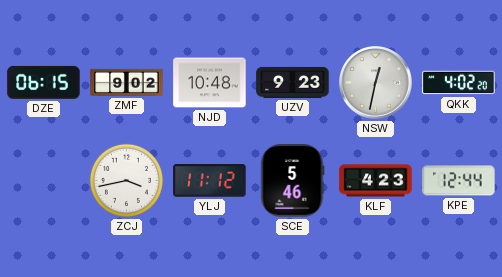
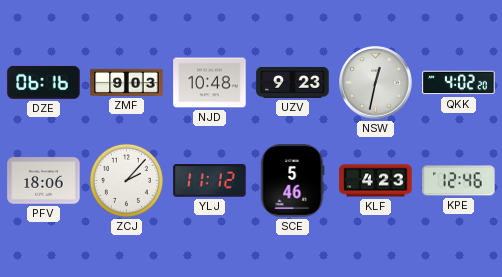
DZE: 06:15 -> 06:16
ZMF: 9:02 -> 9:03
PFV: none -> 18:06
ZCJ: 3:43 -> 2:07
KPE: 12:44 -> 12:46
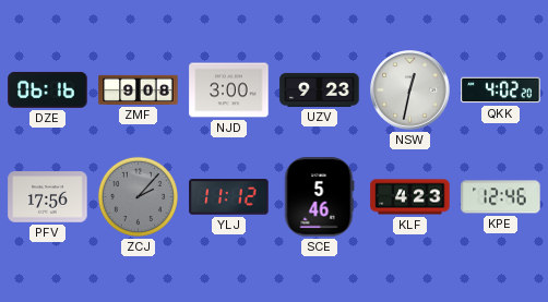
ZMF: 9:03 -> 9:08
NJD: 10:48 -> 3:00
PFV: 18:06 -> 17:56
ZCJ dial: white -> grey
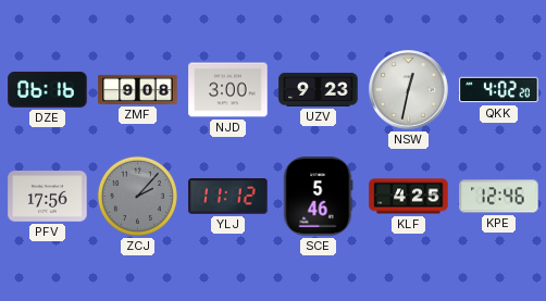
KLF: 4:23 -> 4:25
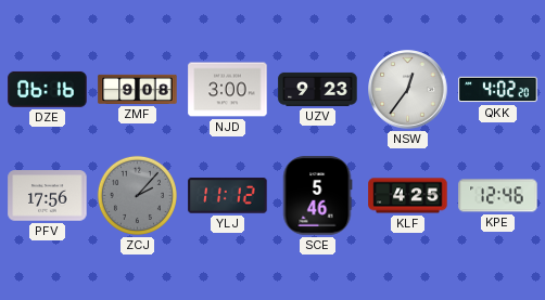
NSW: 12:32 -> 12:36
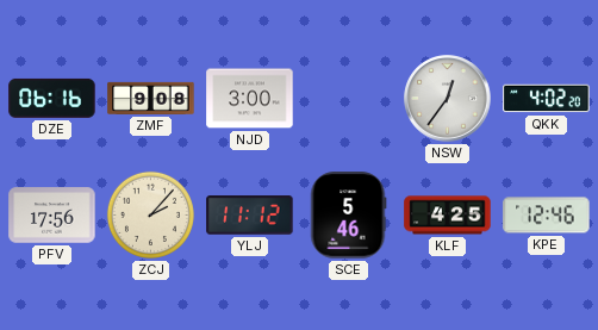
UZV: 9:23 -> none
ZCJ dial: grey -> cream
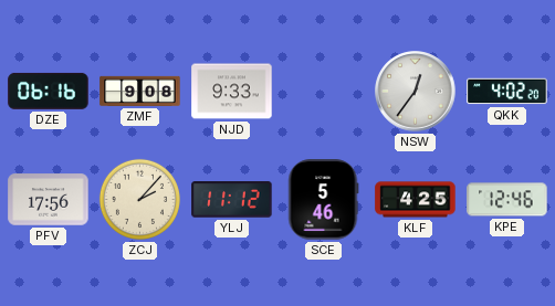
NJD: 3:00 -> 9:33
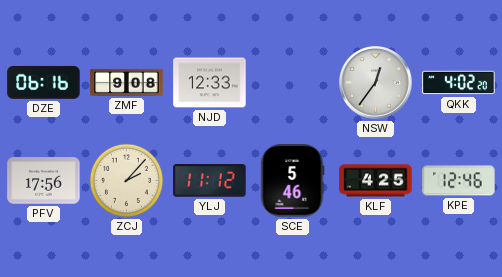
NJD: 9:33 -> 12:33
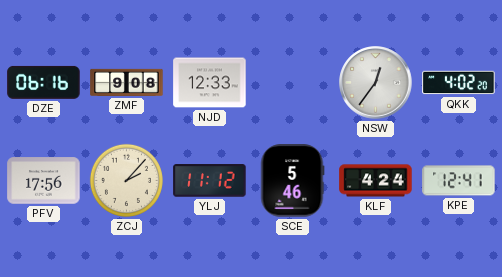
KLF: 4:25 -> 4:24
KPE: 12:46 -> 12:41
